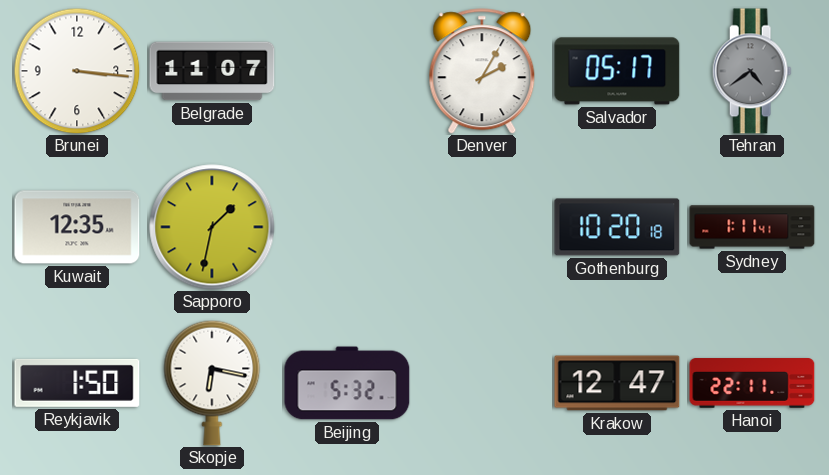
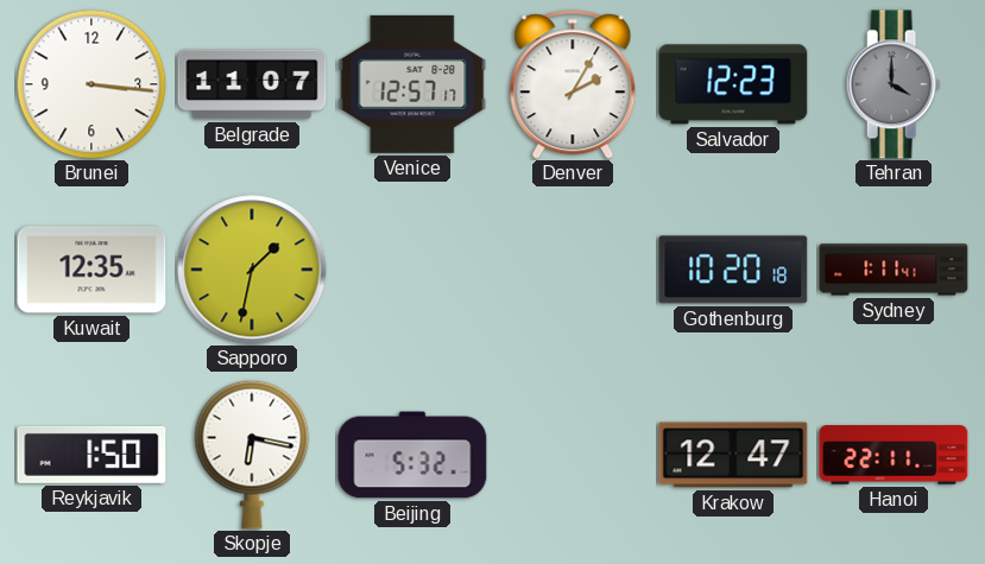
Venice: none -> 12:57
Salvador: 05:17 -> 12:23
Tehran: 4:39 -> 4:00
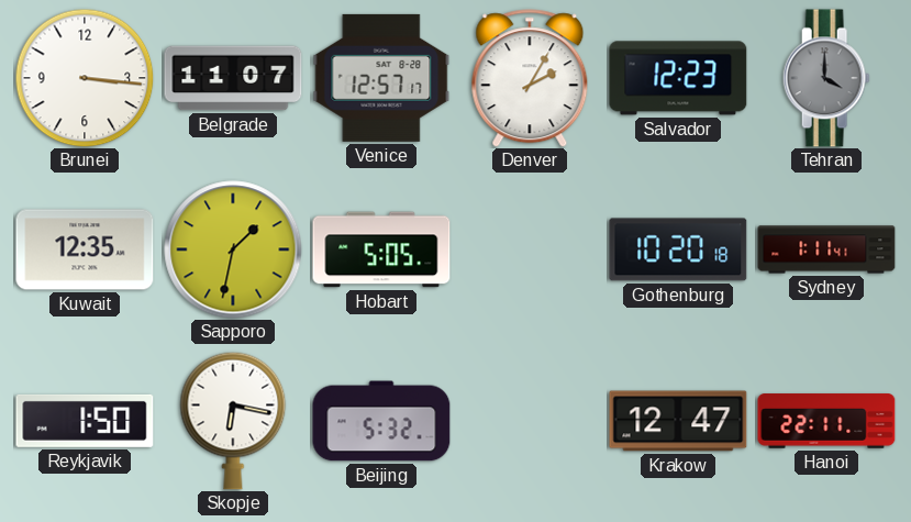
Hobart: none -> 5:05
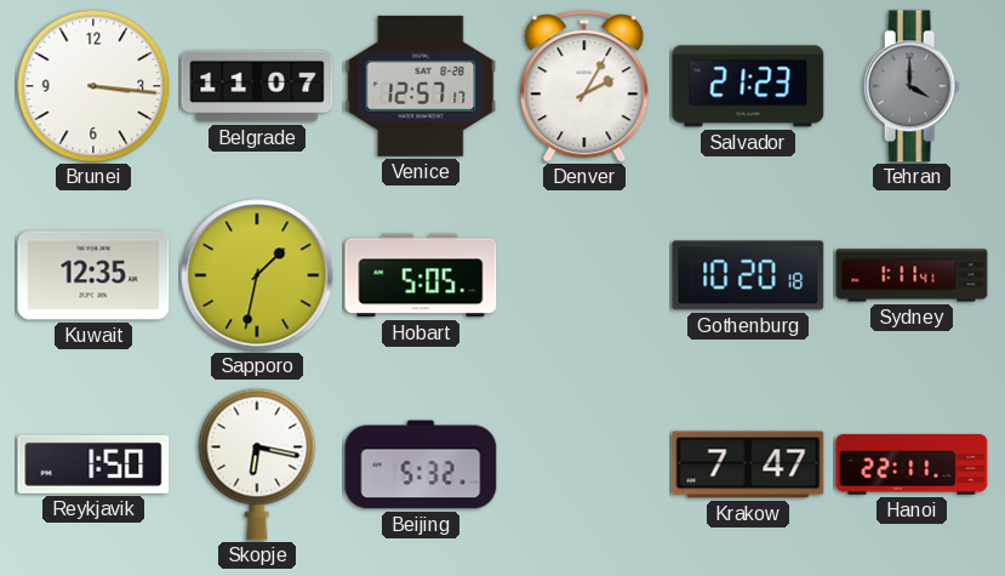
Salvador: 12:23 -> 21:23
Krakow: 12:47 -> 7:47
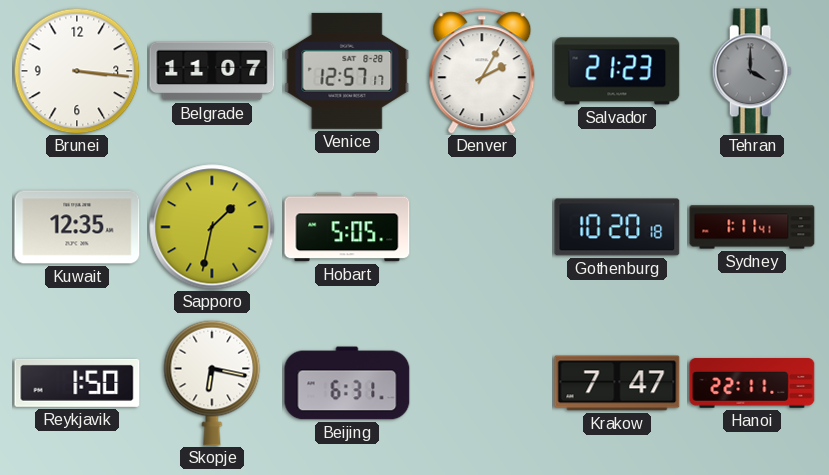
Beijing: 5:32 -> 6:31
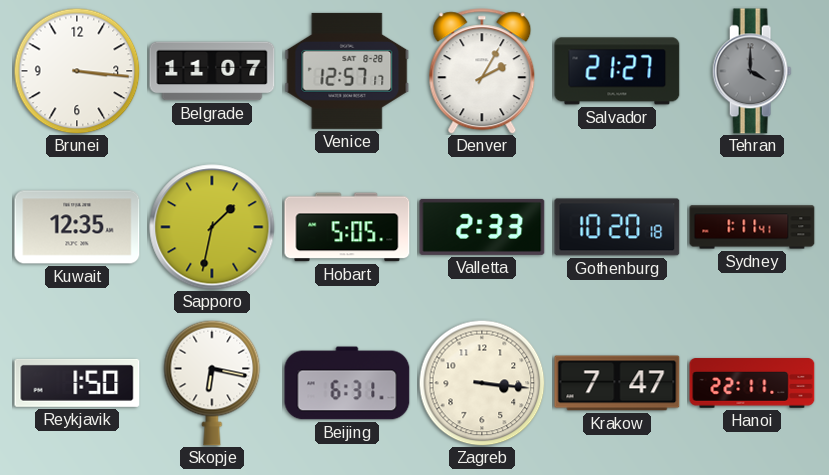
Salvador: 21:23 -> 21:27
Valletta: none -> 2:33
Zagreb: none -> 3:16
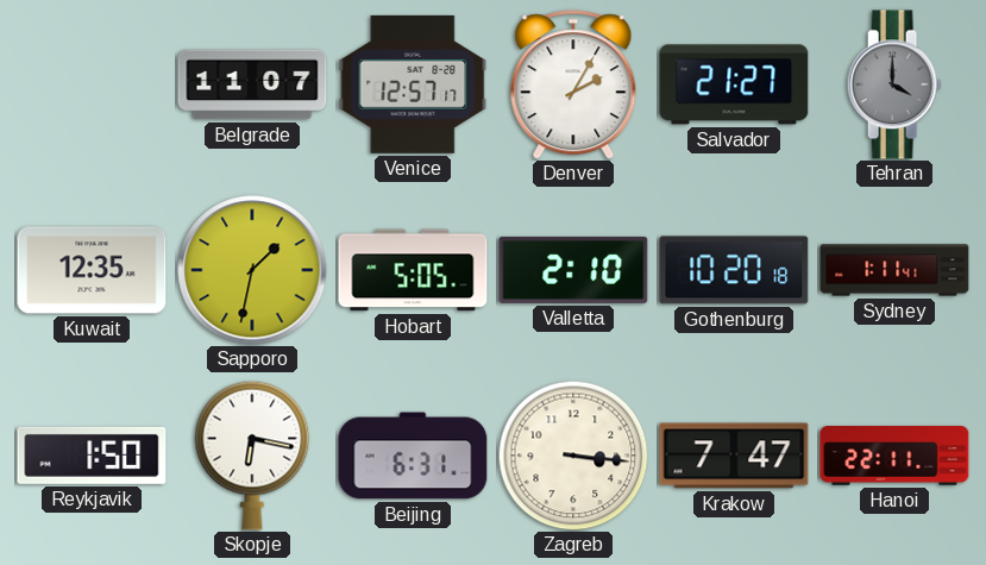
Brunei: 3:16 -> none
Valletta: 2:33 -> 2:10
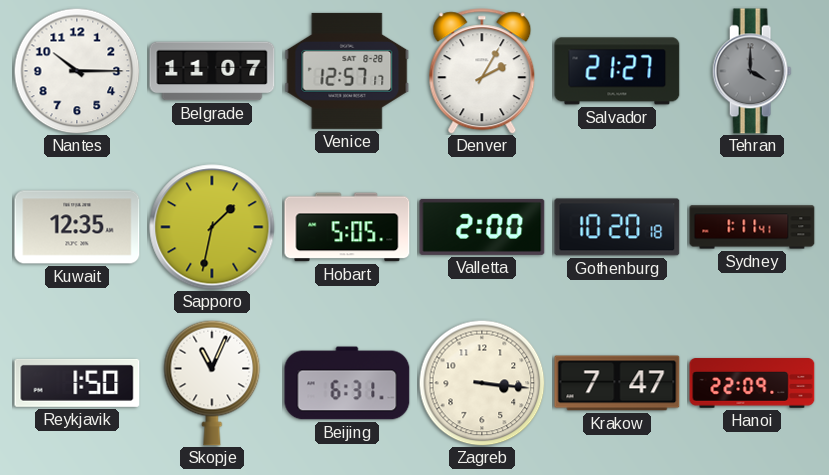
Nantes: none -> 10:15
Valletta: 2:10 -> 2:00
Skopje: 6:17 -> 11:04
Hanoi: 22:11 -> 22:09
